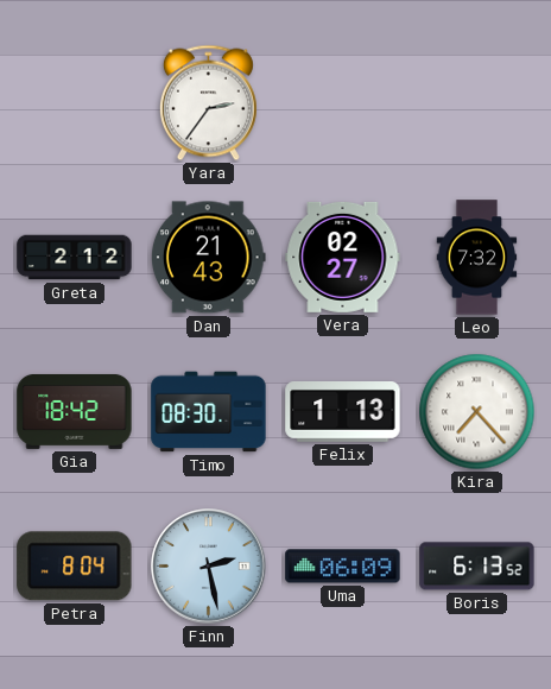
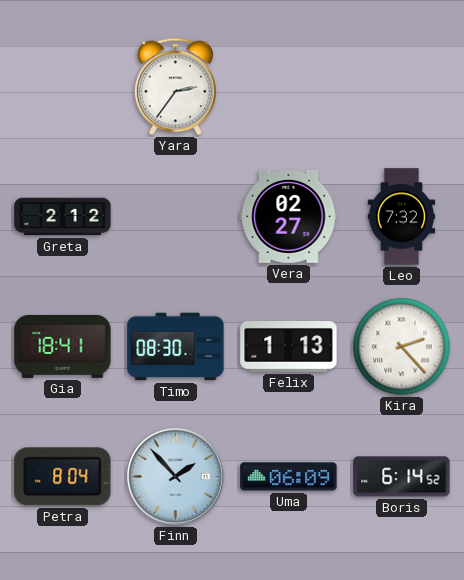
Dan: 21:43 -> none
Gia: 18:42 -> 18:41
Kira: 7:23 -> 2:23
Finn: 2:28 -> 1:53
Boris: 6:13 -> 6:14
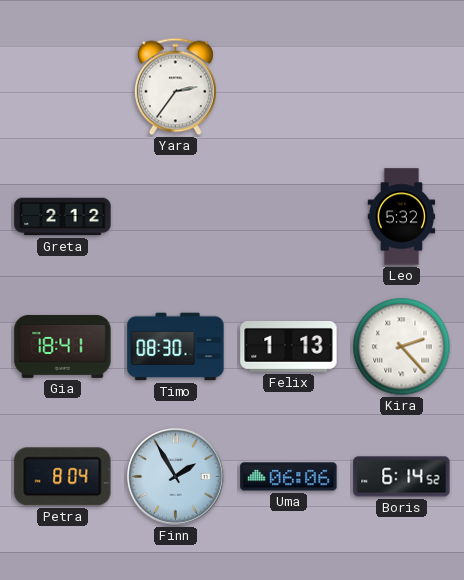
Vera: 02:27 -> none
Leo: 7:32 -> 5:32
Finn: 1:53 -> 1:55
Uma: 06:09 -> 06:06
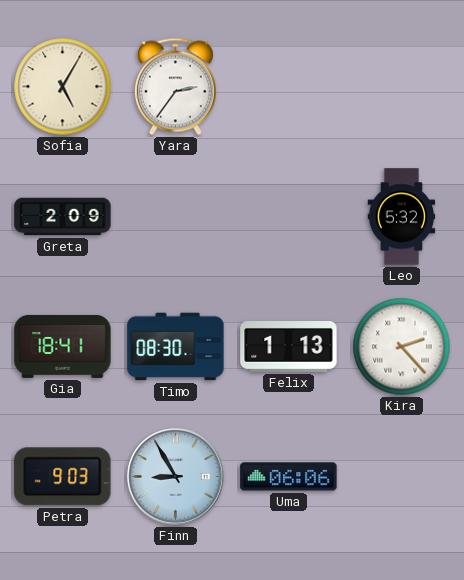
Sofia: none -> 5:05
Greta: 2:12 -> 2:09
Petra: 8:04 -> 9:03
Finn: 1:55 -> 8:55
Boris: 6:14 -> none
